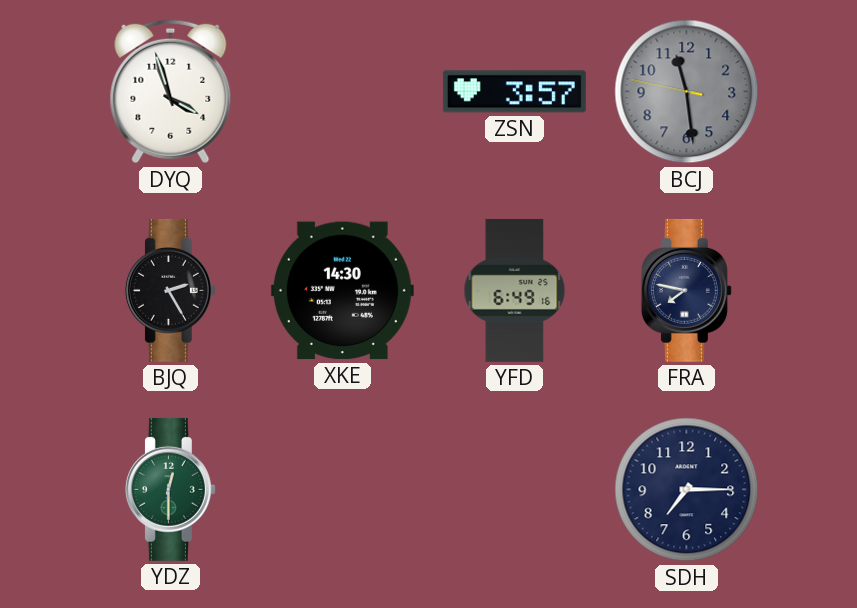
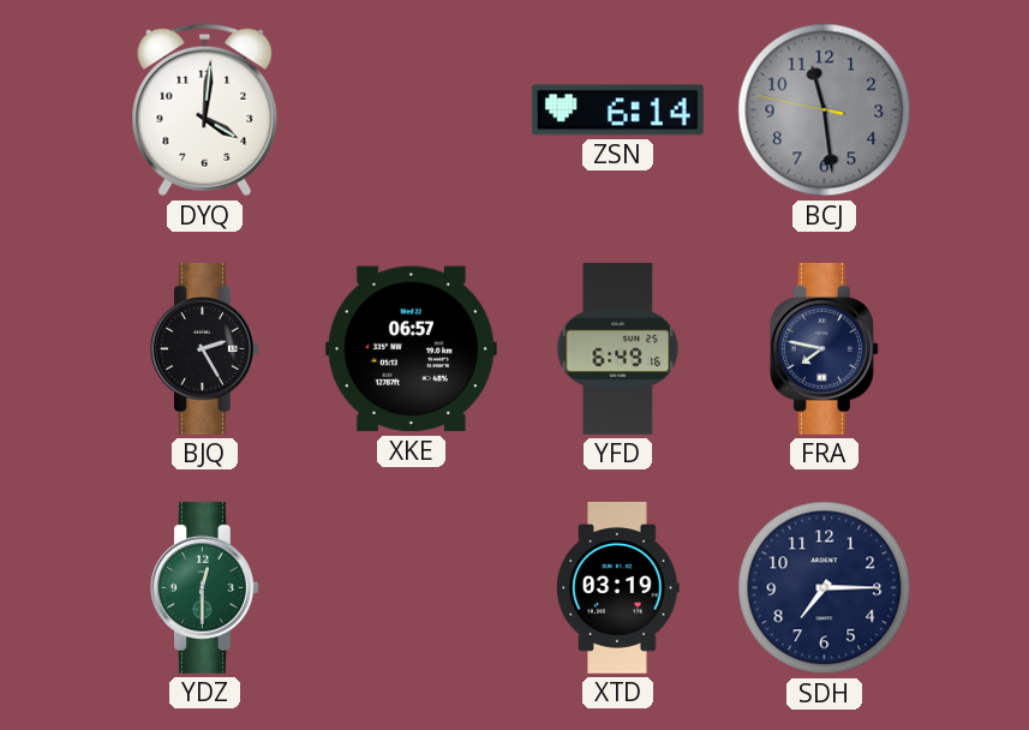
DYQ: 3:57 -> 4:01
ZSN: 3:57 -> 6:14
XKE: 14:30 -> 06:57
XTD: none -> 03:19
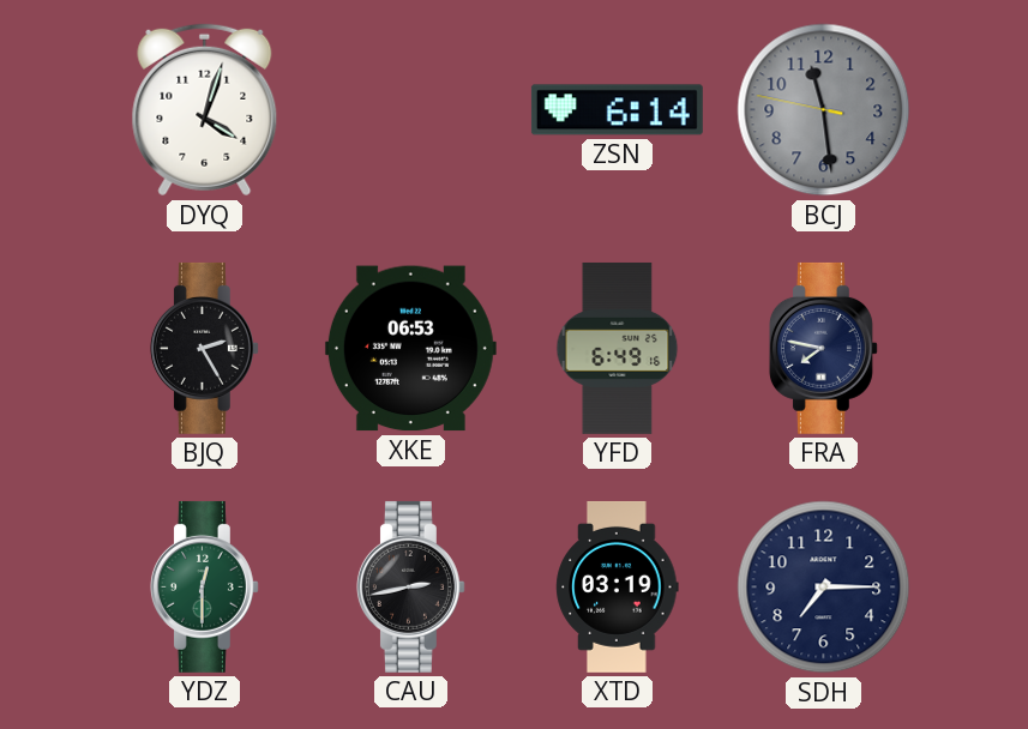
DYQ: 4:01 -> 4:03
XKE: 06:57 -> 06:53
CAU: none -> 2:43
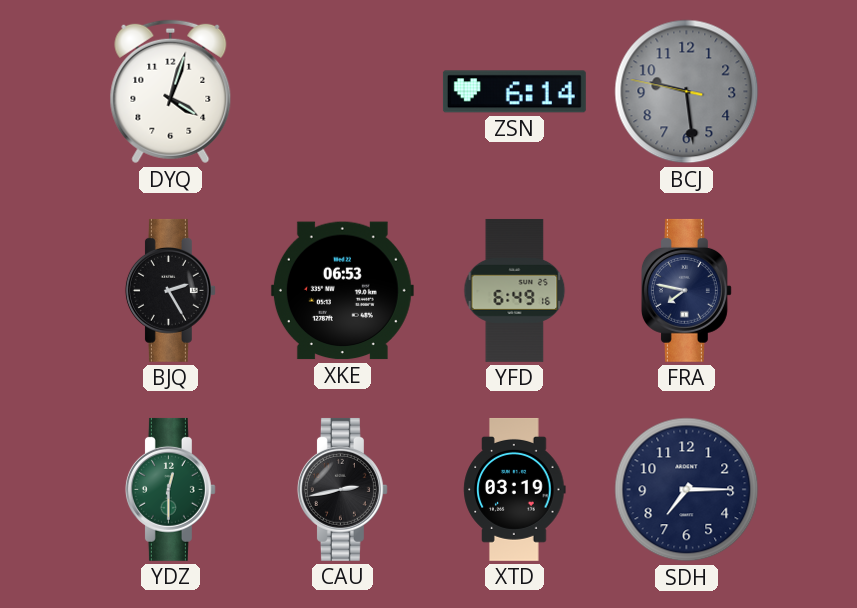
BCJ: 11:28 -> 9:28
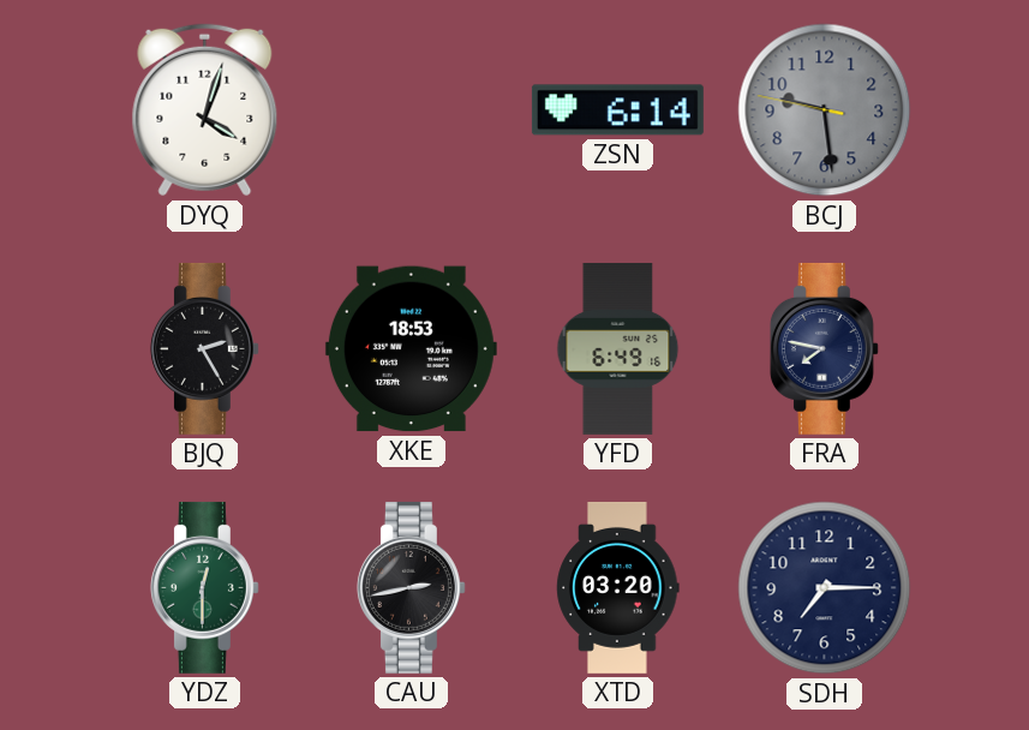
XKE: 06:53 -> 18:53
XTD: 03:19 -> 03:20
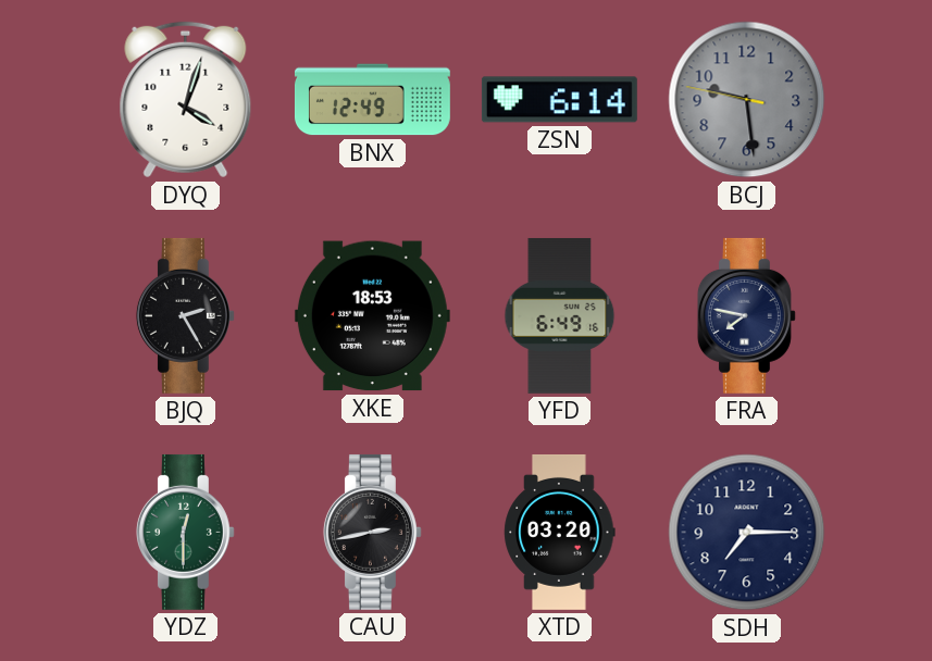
BNX: none -> 12:49
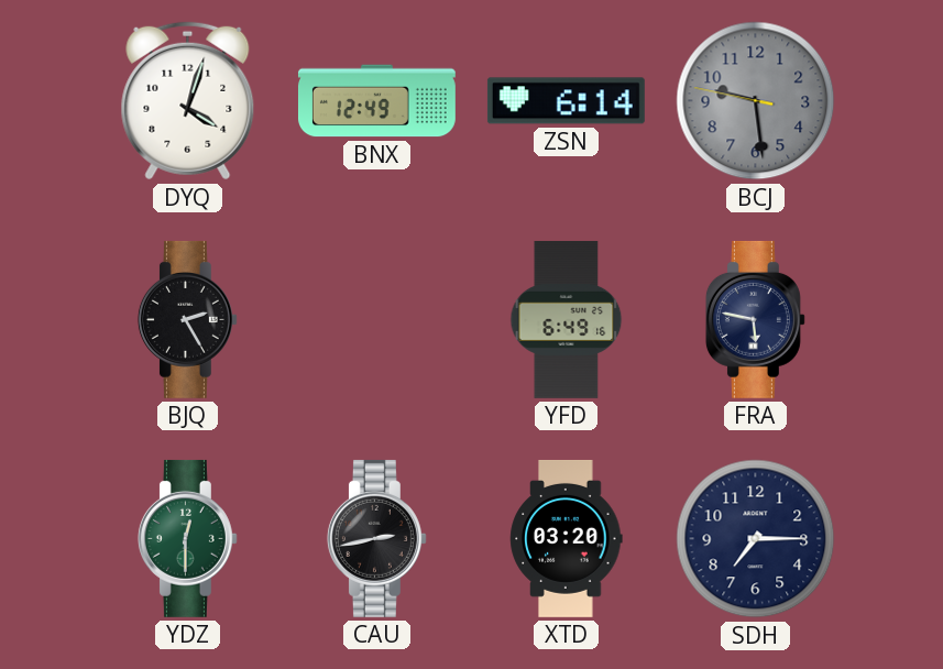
XKE: 18:53 -> none
FRA: 7:47 -> 5:47
